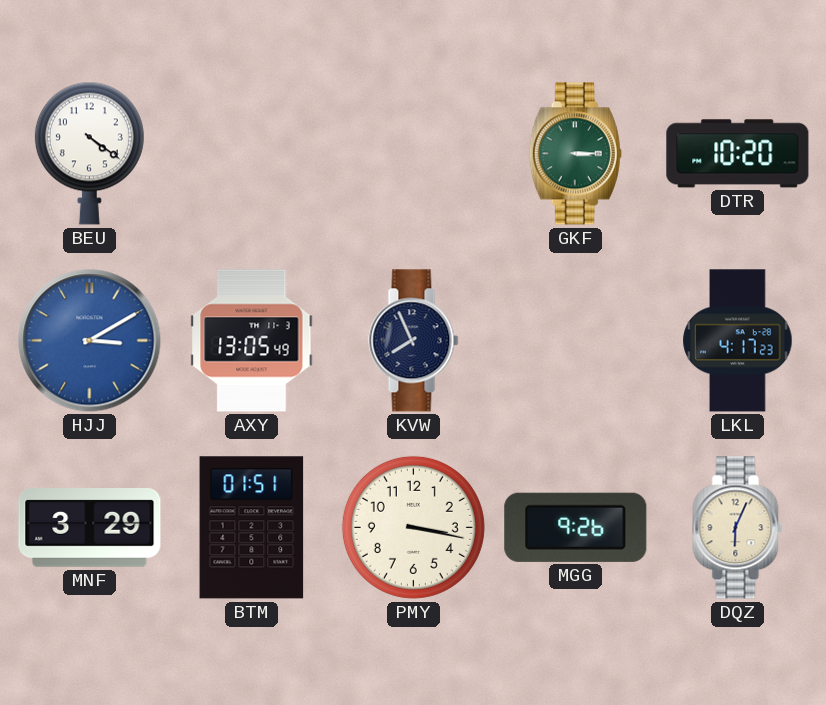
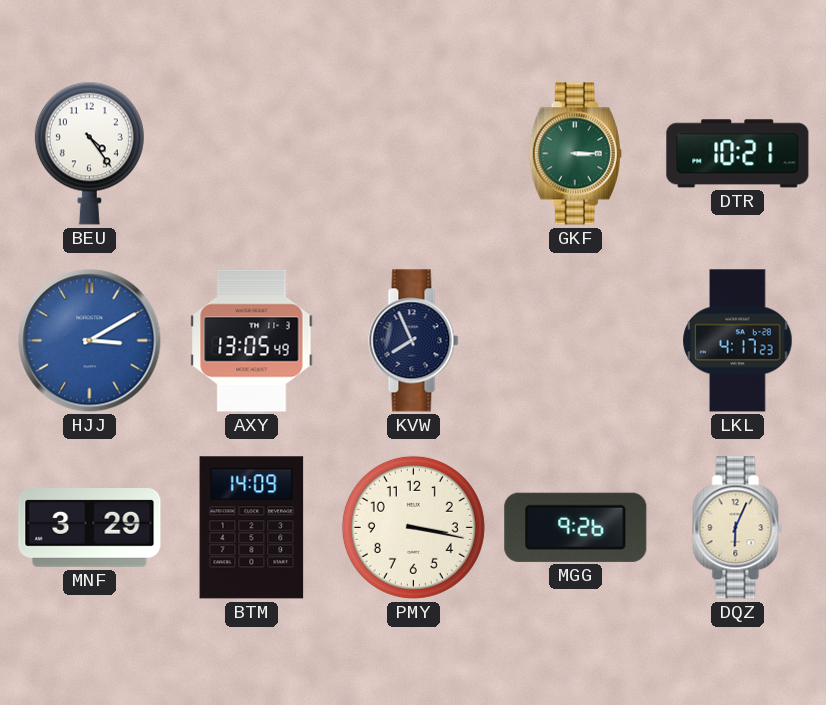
BEU: 4:21 -> 4:24
DTR: 10:20 -> 10:21
BTM: 01:51 -> 14:09
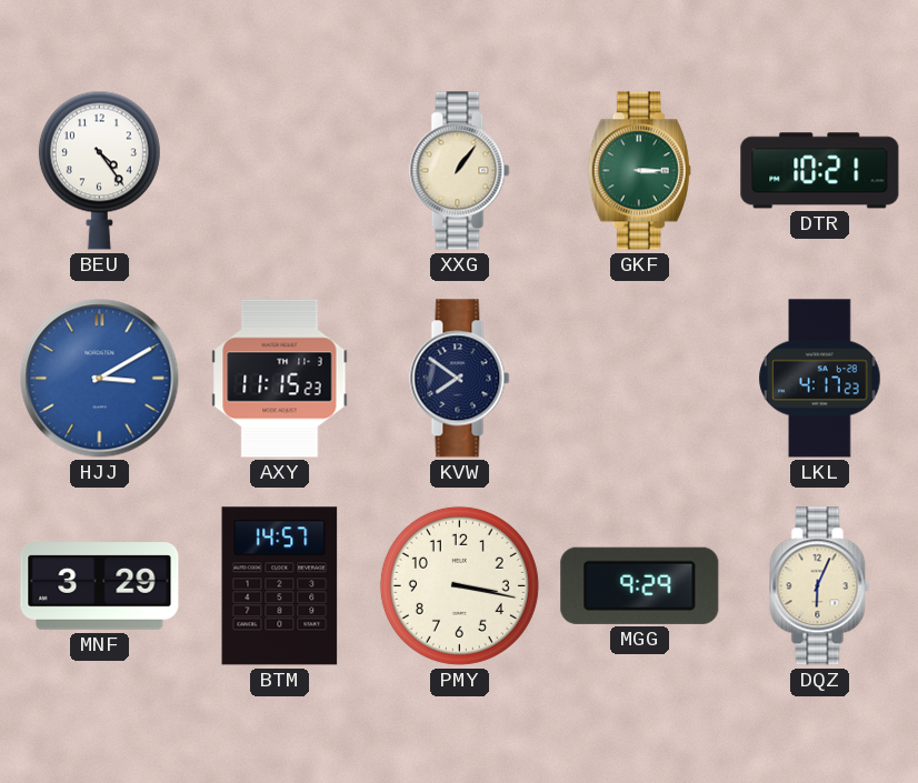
XXG: none -> 1:06
AXY: 13:05 -> 11:15
KVW: 7:56 -> 7:51
BTM: 14:09 -> 14:57
MGG: 9:26 -> 9:29
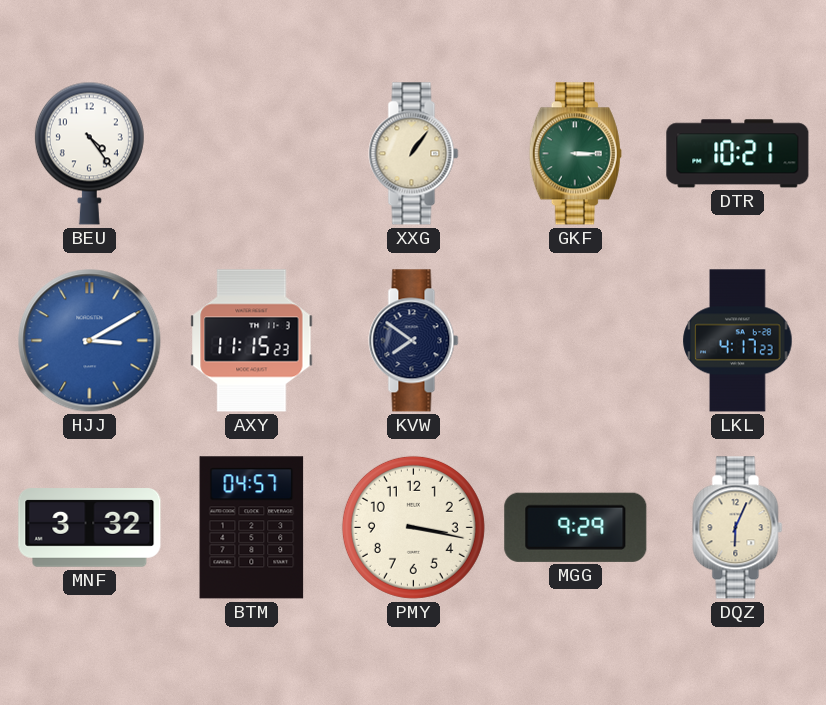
MNF: 3:29 -> 3:32
BTM: 14:57 -> 04:57
